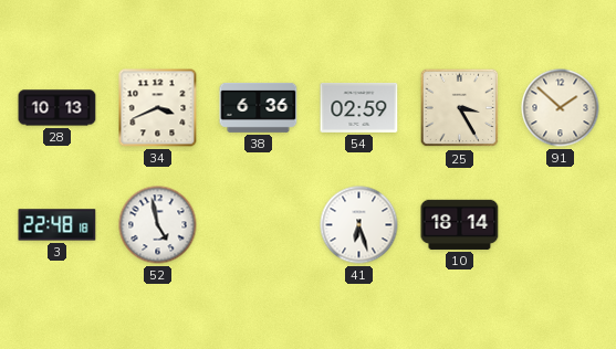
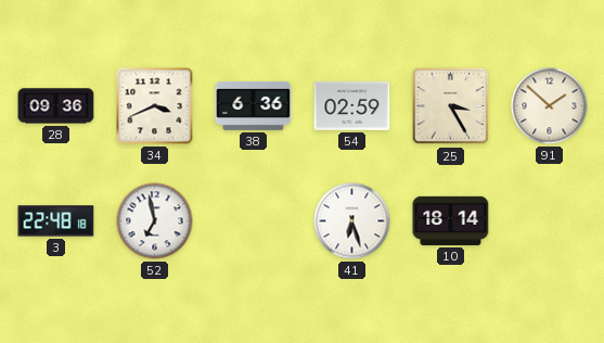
28: 10:13 -> 09:36
52: 4:58 -> 6:58
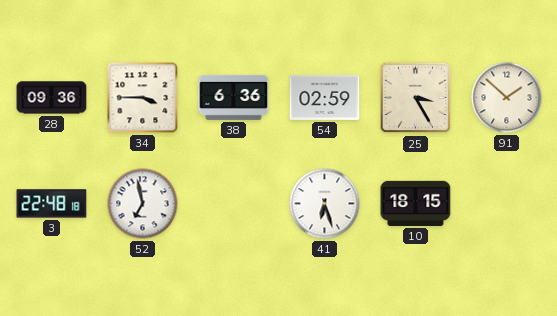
34: 3:41 -> 3:45
10: 18:14 -> 18:15
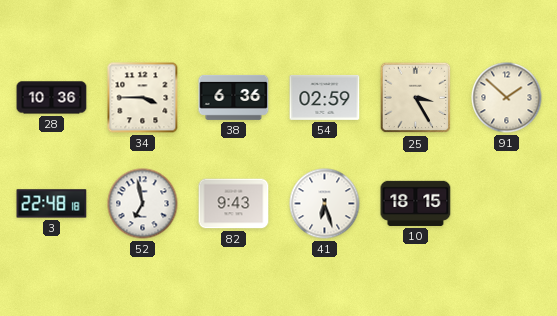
28: 09:36 -> 10:36
82: none -> 9:43
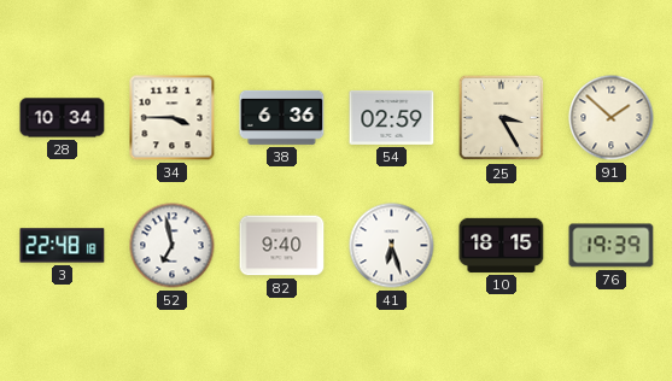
28: 10:36 -> 10:34
82: 9:43 -> 9:40
76: none -> 19:39
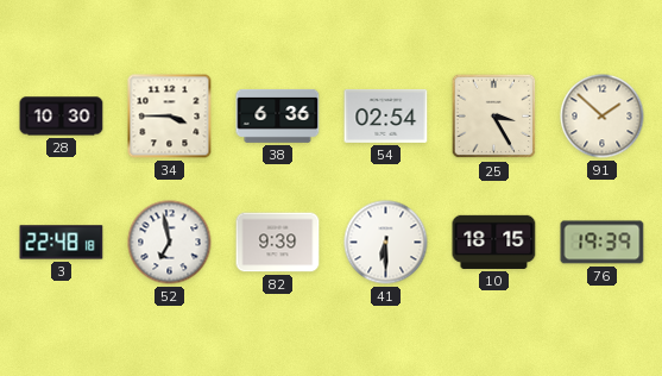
28: 10:34 -> 10:30
54: 02:59 -> 02:54
82: 9:40 -> 9:39
41: 6:27 -> 6:30
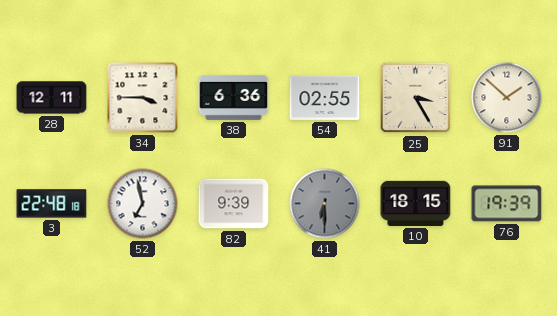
28: 10:30 -> 12:11
54: 02:54 -> 02:55
41 dial: white -> grey
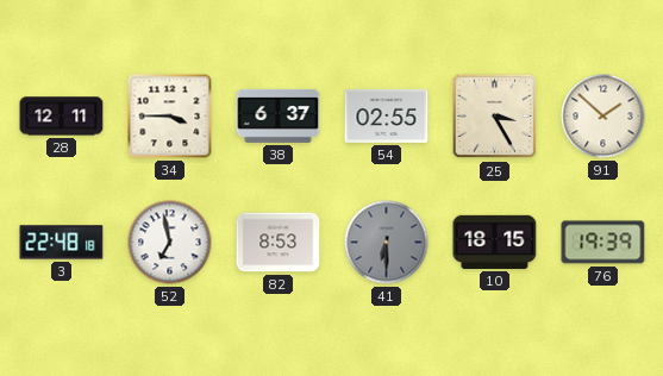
38: 6:36 -> 6:37
82: 9:39 -> 8:53
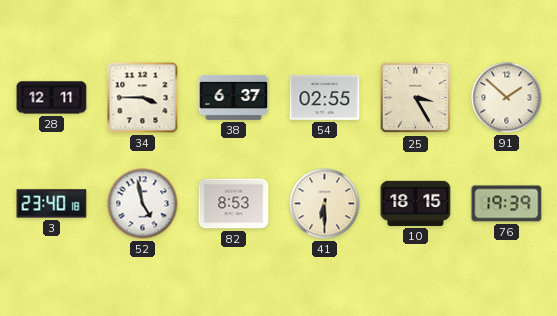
3: 22:48 -> 23:40
52: 6:58 -> 4:58
41 dial: grey -> cream
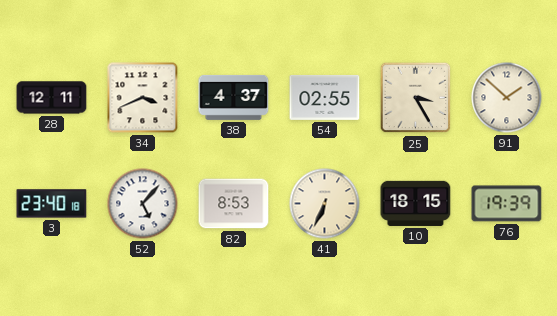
34: 3:45 -> 3:41
38: 6:37 -> 4:37
52: 4:58 -> 5:07
41: 6:30 -> 6:34
